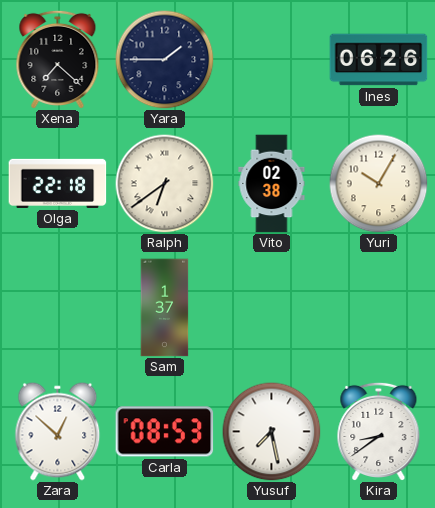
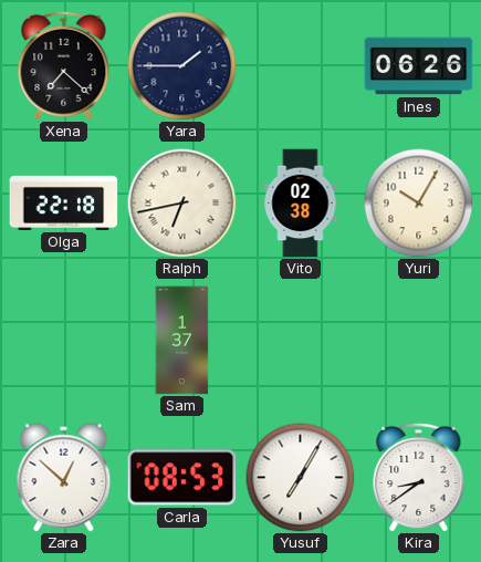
Ralph: 6:39 -> 6:43
Yusuf: 7:28 -> 7:05
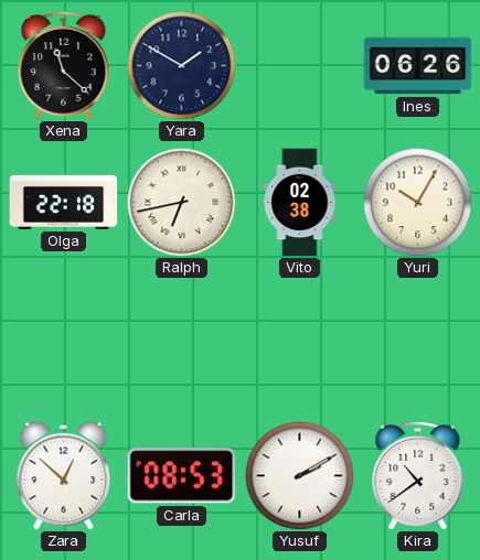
Xena: 7:22 -> 11:22
Yara: 1:45 -> 1:50
Sam: 1:37 -> none
Yusuf: 7:05 -> 2:10
Kira: 8:39 -> 10:39
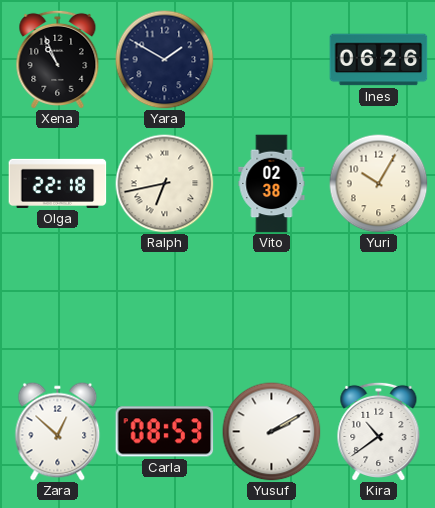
Xena: 11:22 -> 10:56
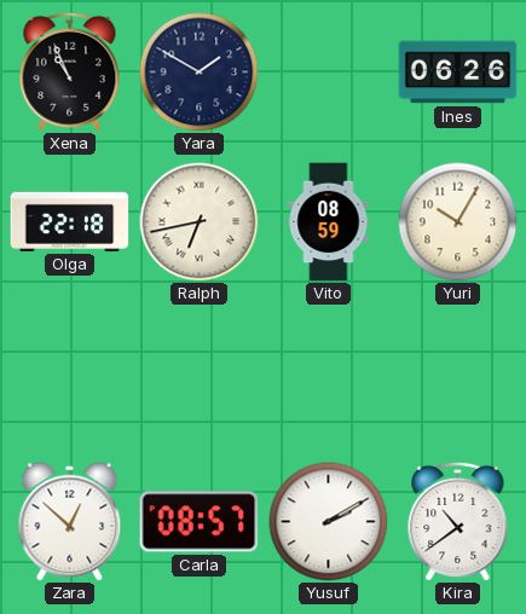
Vito: 02:38 -> 08:59
Carla: 08:53 -> 08:57
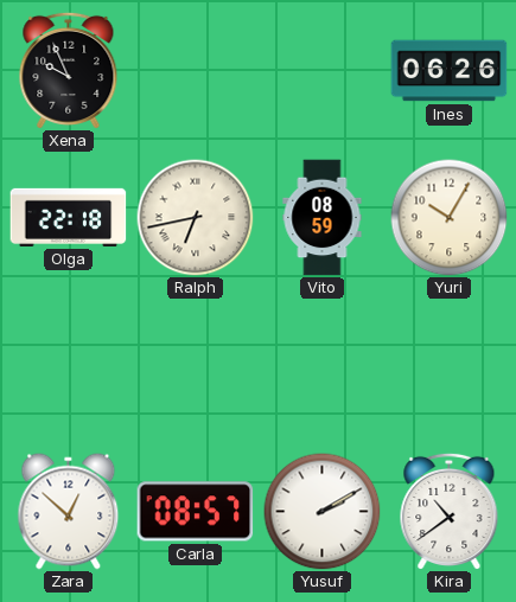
Xena: 10:56 -> 9:56
Yara: 1:50 -> none
